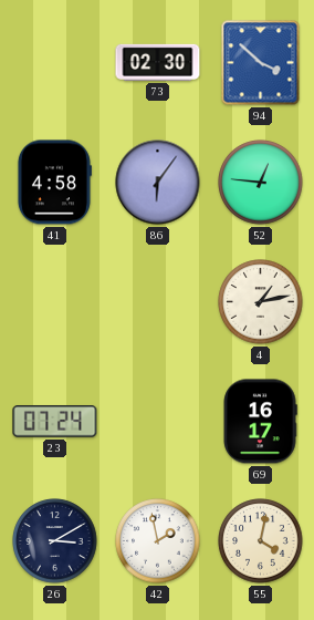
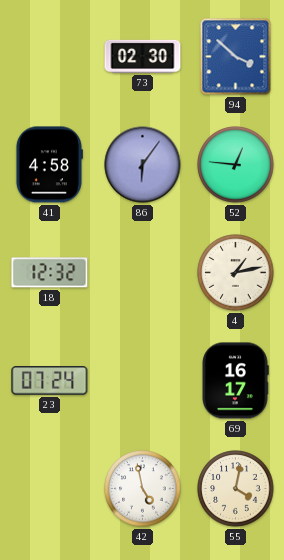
18: none -> 12:32
26: 3:10 -> none
42: 1:58 -> 4:58
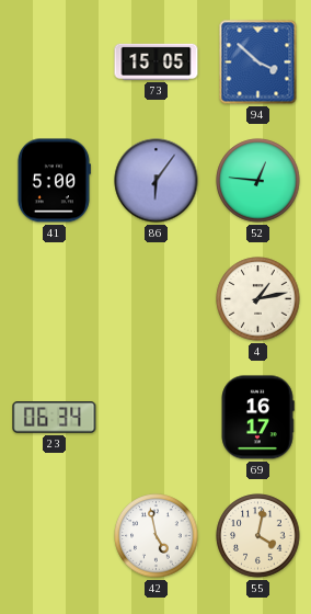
73: 02:30 -> 15:05
41: 4:58 -> 5:00
18: 12:32 -> none
23: 07:24 -> 06:34
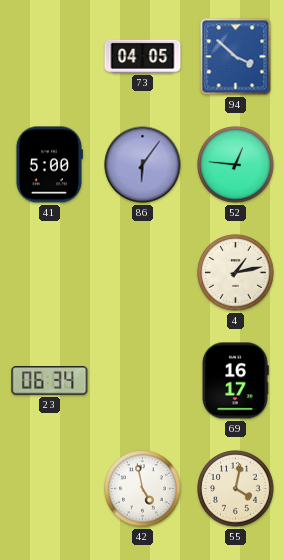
73: 15:05 -> 04:05
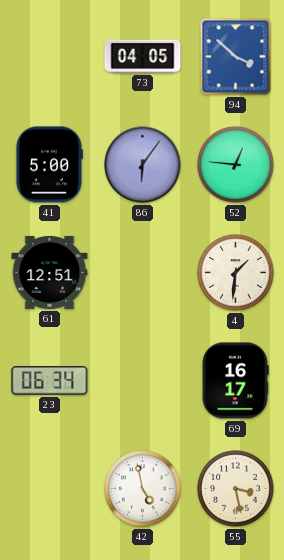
61: none -> 12:51
4: 1:13 -> 1:31
55: 4:02 -> 3:28
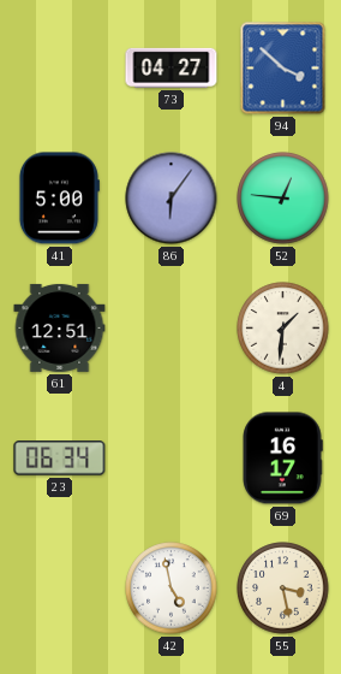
73: 04:05 -> 04:27
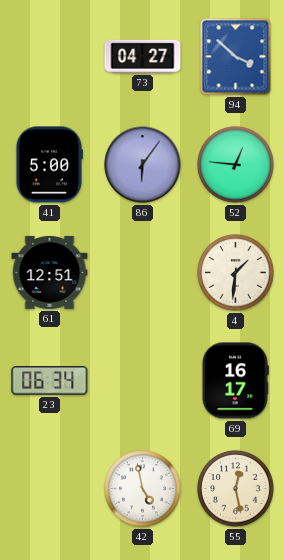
55: 3:28 -> 12:28
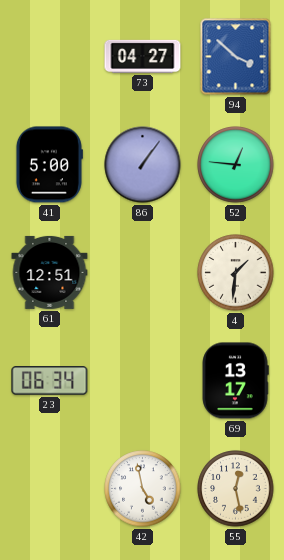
86: 6:06 -> 1:06
69: 16:17 -> 13:17
